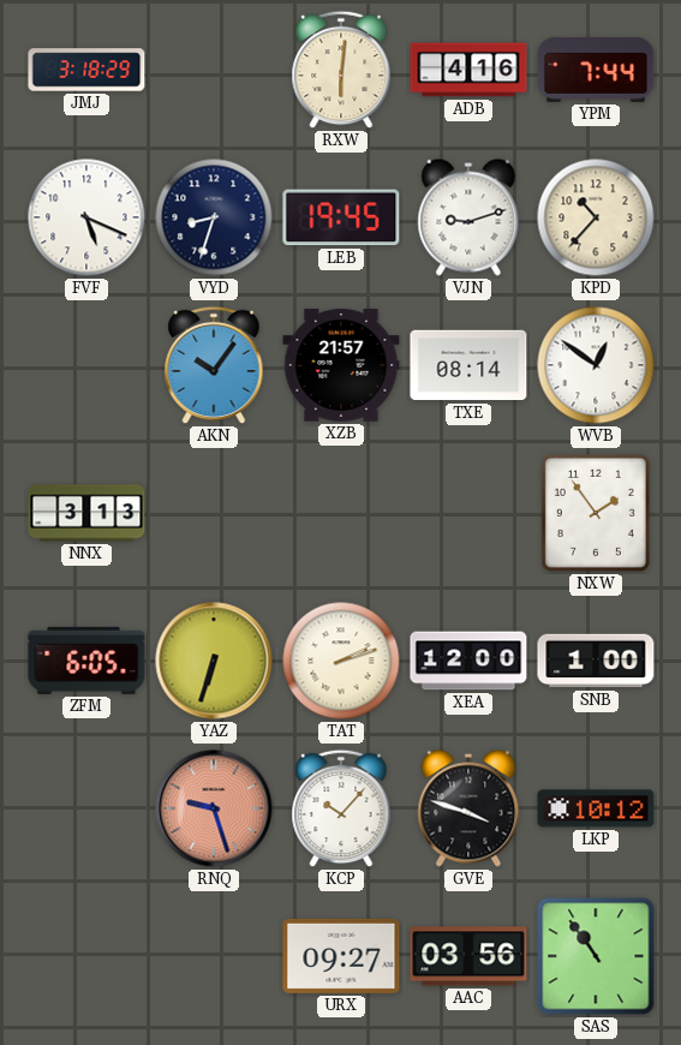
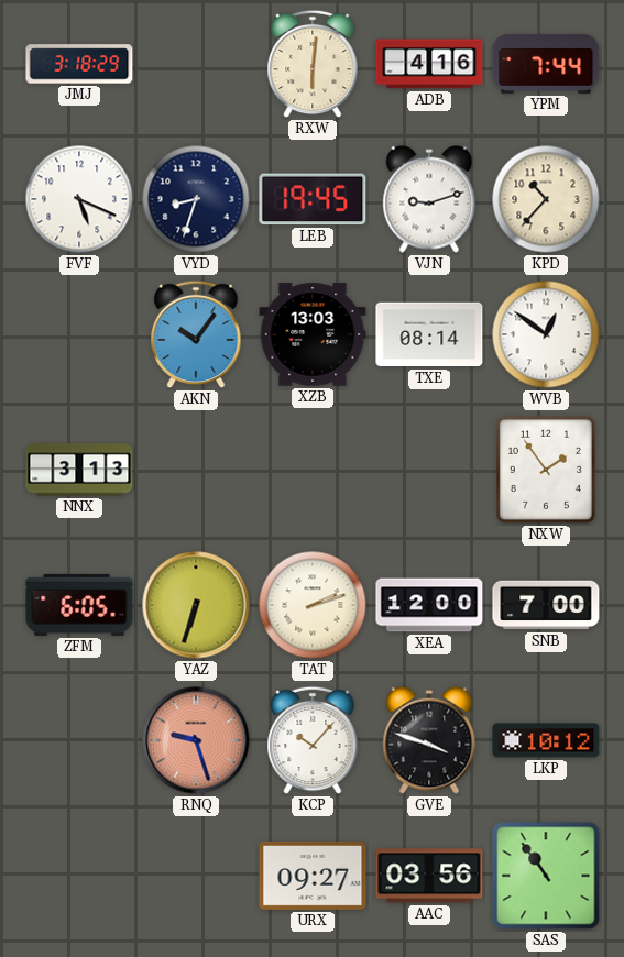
XZB: 21:57 -> 13:03
SNB: 1:00 -> 7:00
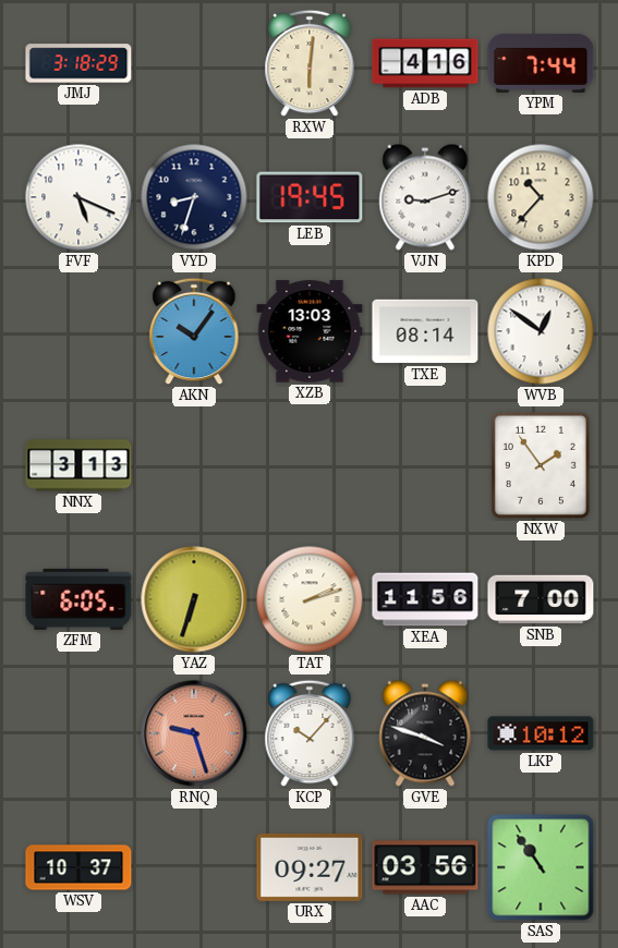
XEA: 12:00 -> 11:56
WSV: none -> 10:37
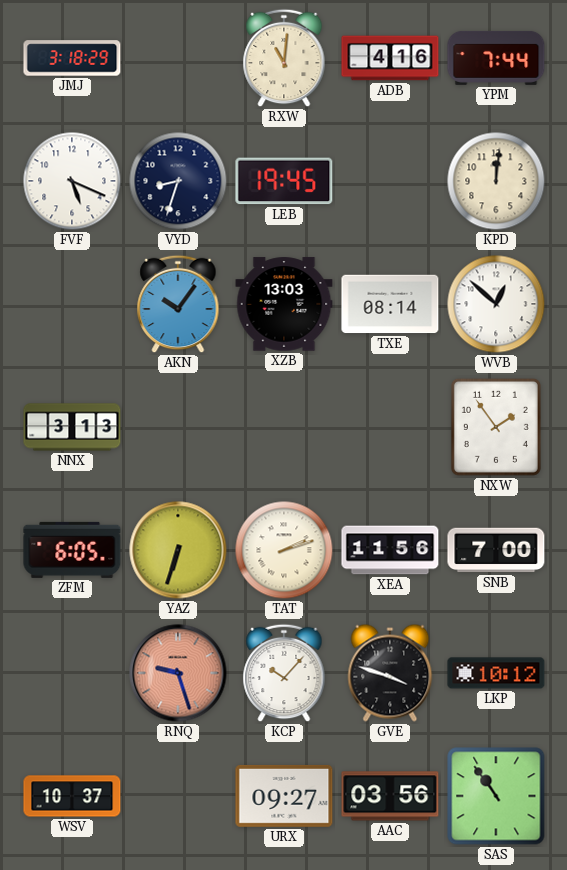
RXW: 6:01 -> 11:01
VJN: 9:12 -> none
KPD: 10:37 -> 12:01
WVB: 12:51 -> 12:52
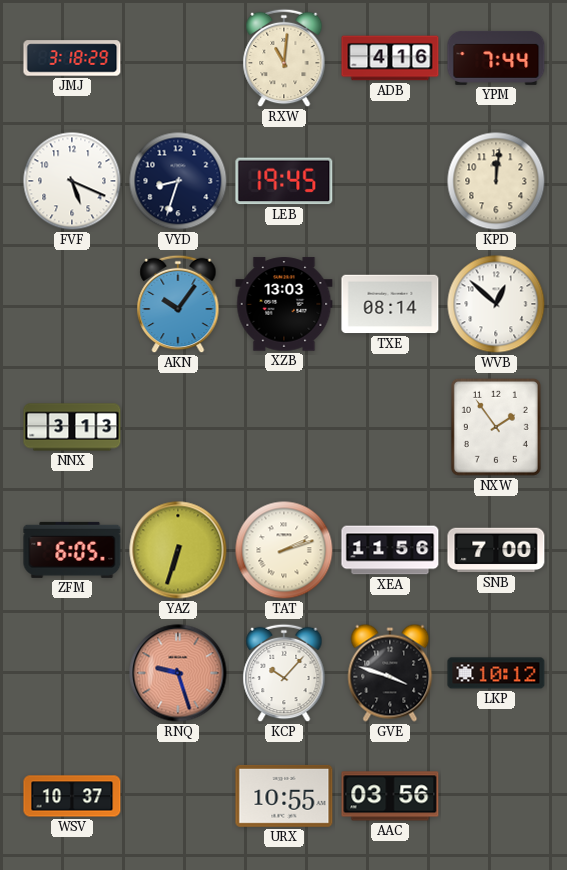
URX: 09:27 -> 10:55
SAS: 10:54 -> none
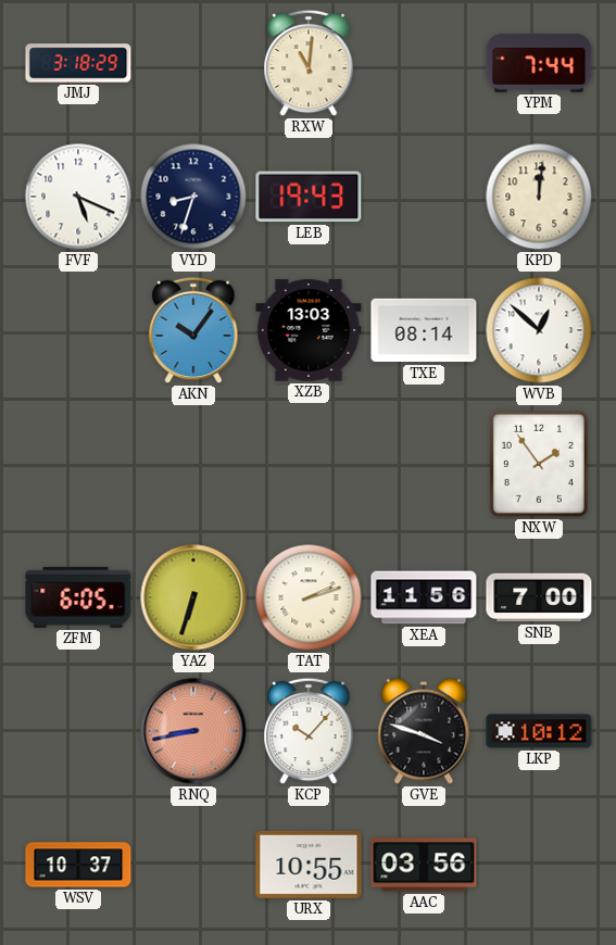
ADB: 4:16 -> none
LEB: 19:45 -> 19:43
NNX: 3:13 -> none
RNQ: 9:27 -> 8:43
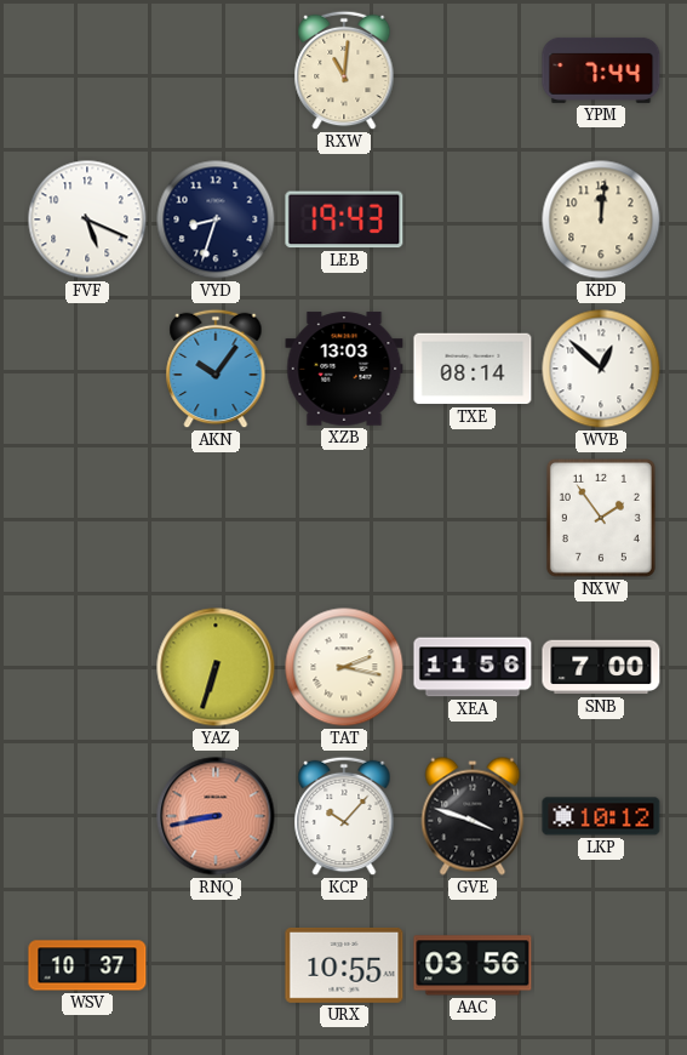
JMJ: 3:18 -> none
ZFM: 6:05 -> none
TAT: 2:12 -> 2:17
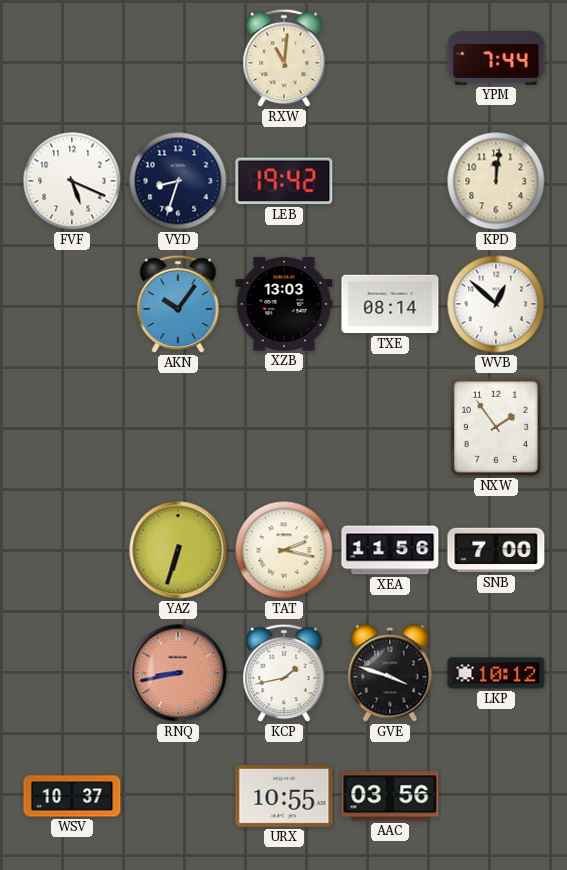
LEB: 19:43 -> 19:42
KCP: 10:07 -> 1:43
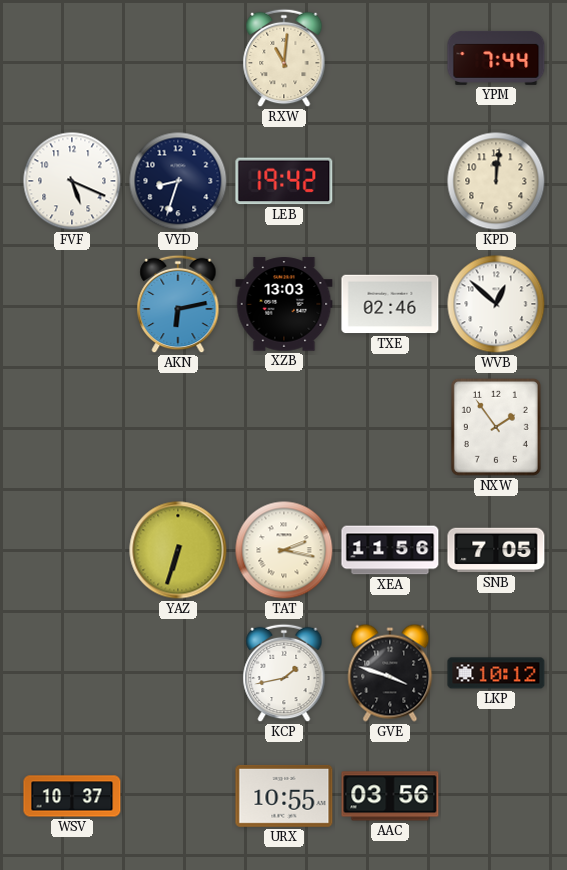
AKN: 10:06 -> 6:13
TXE: 08:14 -> 02:46
SNB: 7:00 -> 7:05
RNQ: 8:43 -> none
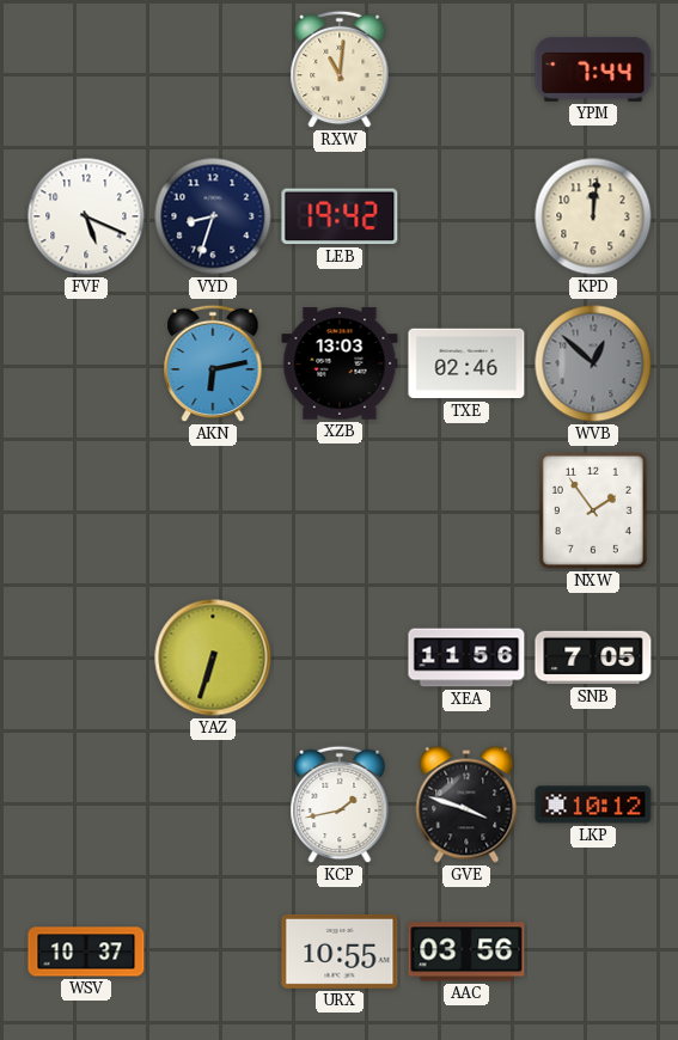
WVB dial: white -> grey
TAT: 2:17 -> none
